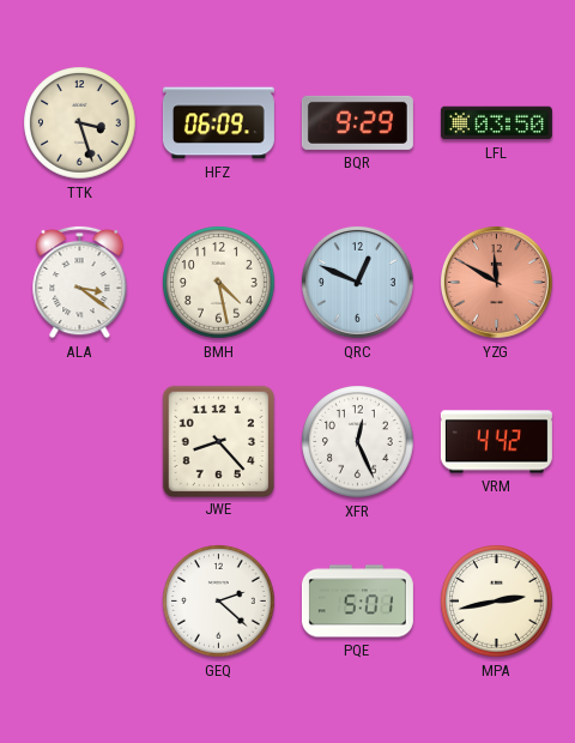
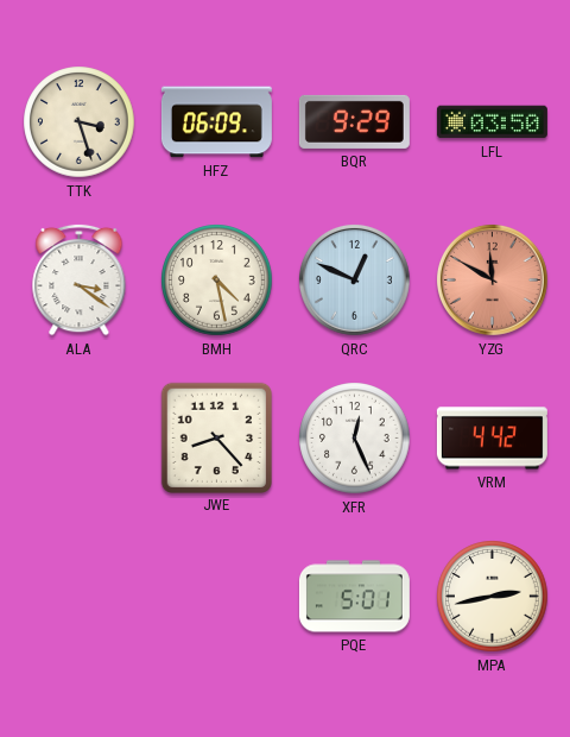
GEQ: 2:22 -> none
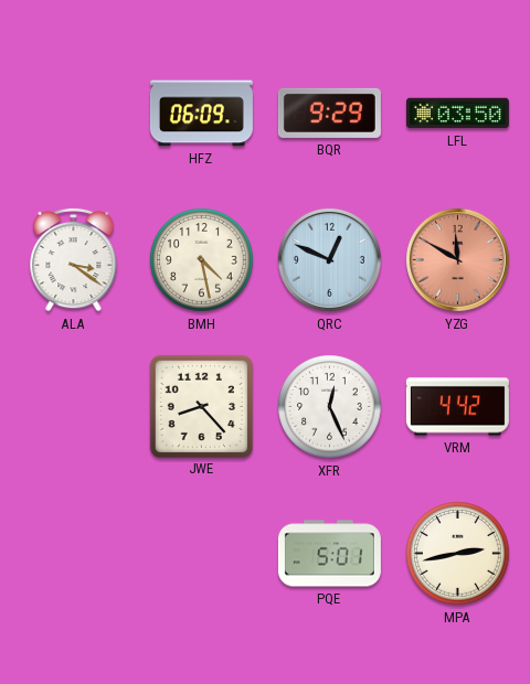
TTK: 3:27 -> none
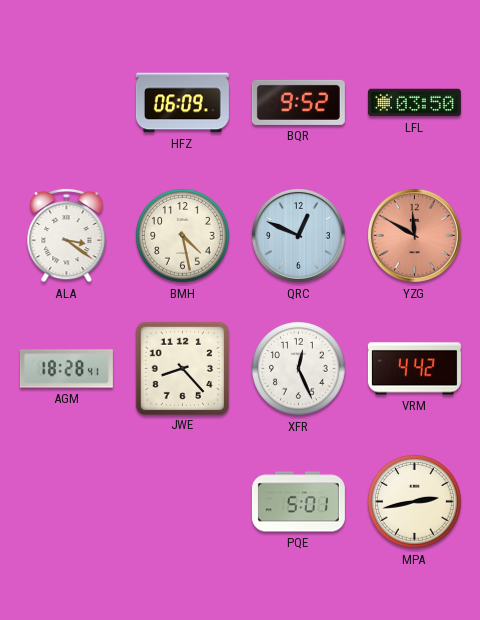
BQR: 9:29 -> 9:52
AGM: none -> 18:28
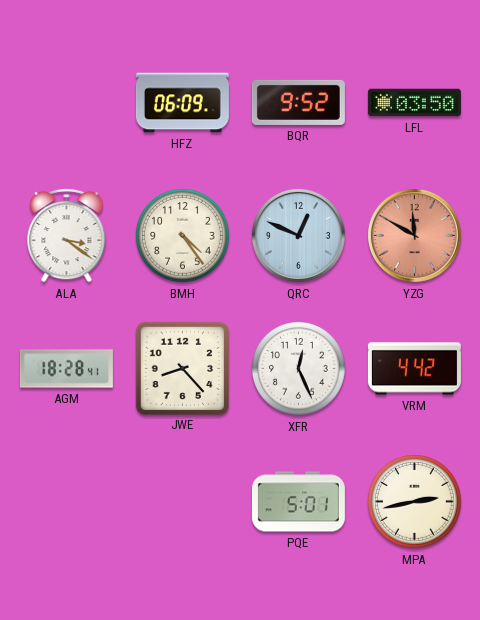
BMH: 4:28 -> 4:24
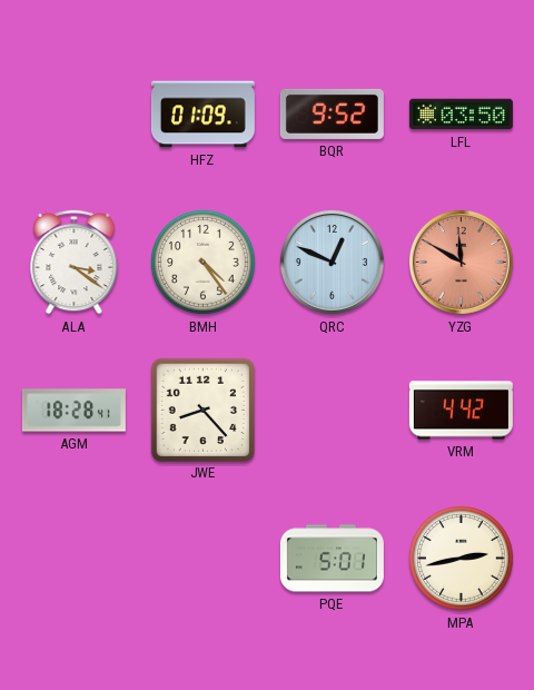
HFZ: 06:09 -> 01:09
XFR: 12:26 -> none
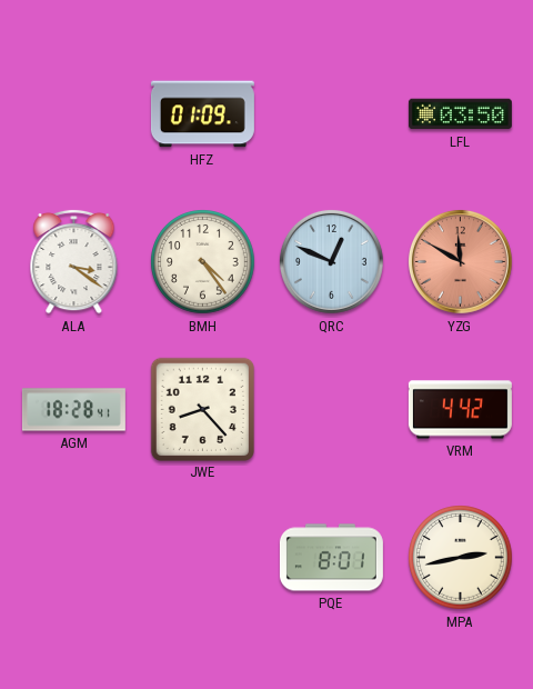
BQR: 9:52 -> none
PQE: 5:01 -> 8:01
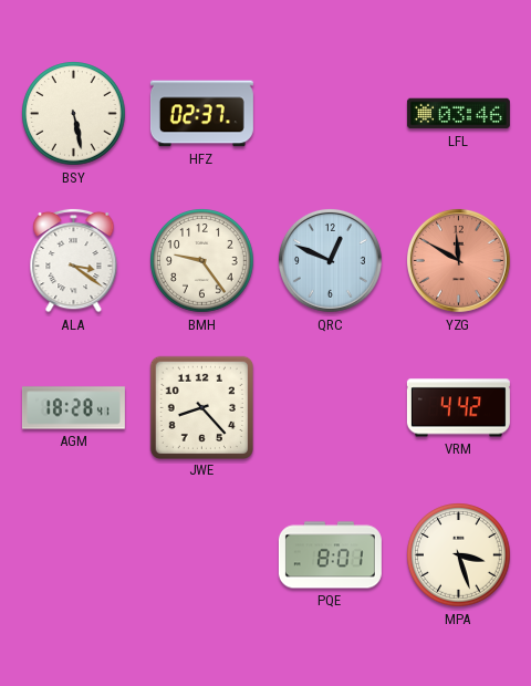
BSY: none -> 5:28
HFZ: 01:09 -> 02:37
LFL: 03:50 -> 03:46
BMH: 4:24 -> 9:24
MPA: 2:43 -> 3:27
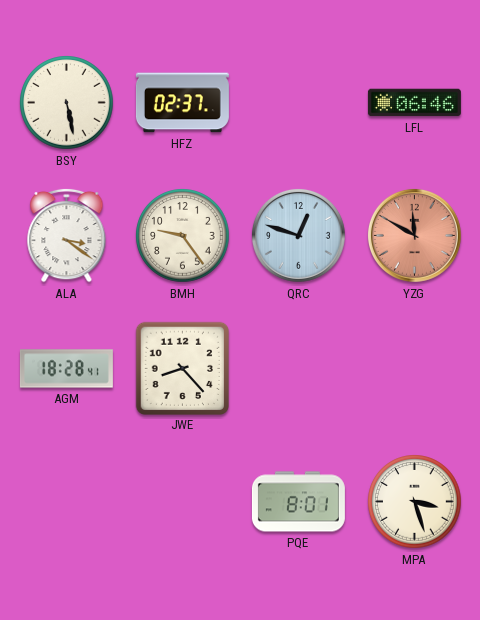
LFL: 03:46 -> 06:46
QRC: 12:49 -> 12:48
VRM: 4:42 -> none
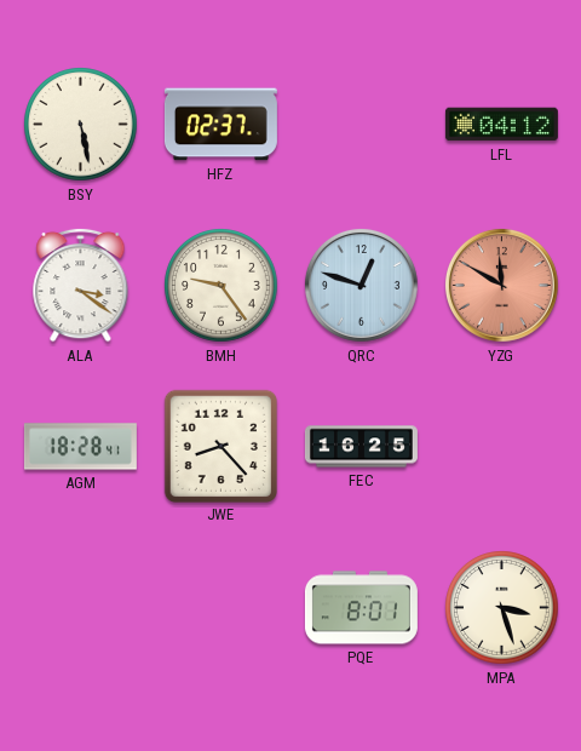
LFL: 06:46 -> 04:12
FEC: none -> 16:25
